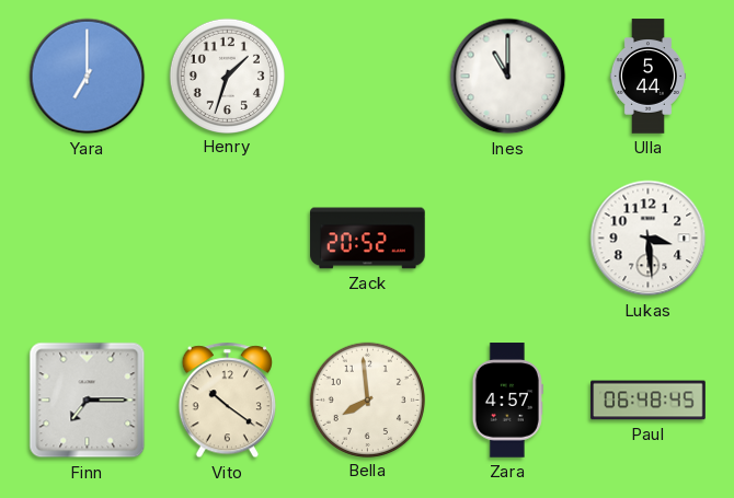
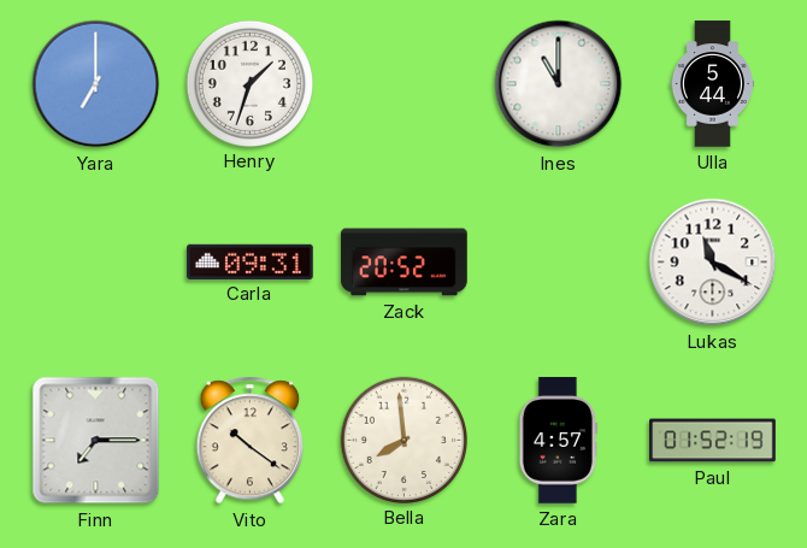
Carla: none -> 09:31
Lukas: 3:29 -> 11:20
Paul: 06:48 -> 01:52
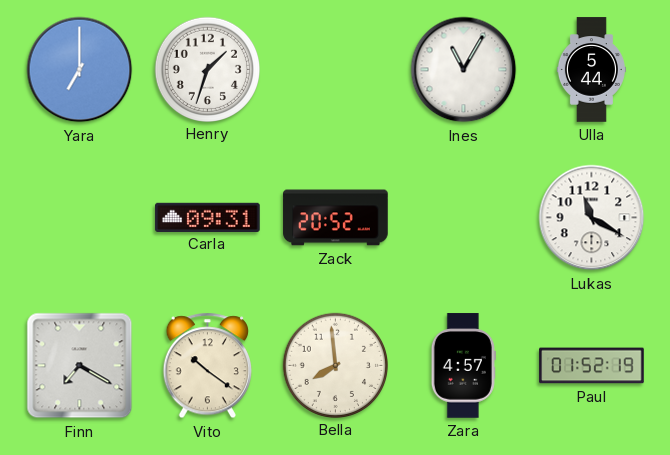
Ines: 11:00 -> 11:05
Finn: 7:15 -> 7:20
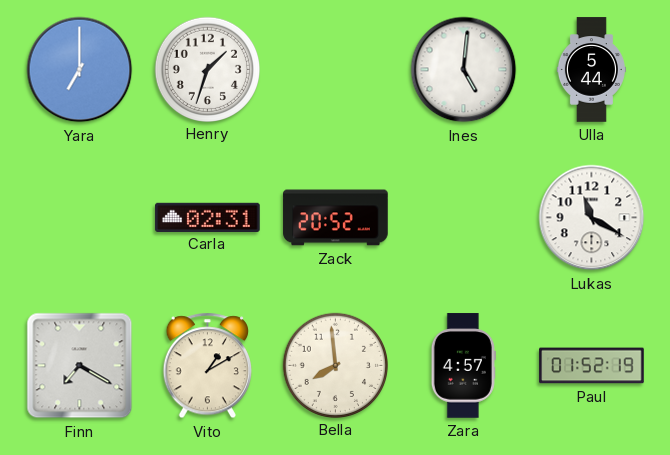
Ines: 11:05 -> 5:01
Carla: 09:31 -> 02:31
Vito: 10:21 -> 1:10
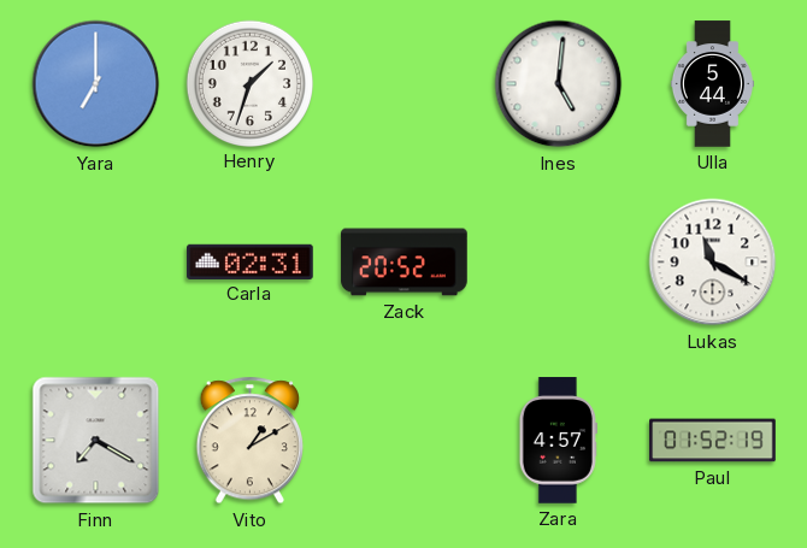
Bella: 7:59 -> none
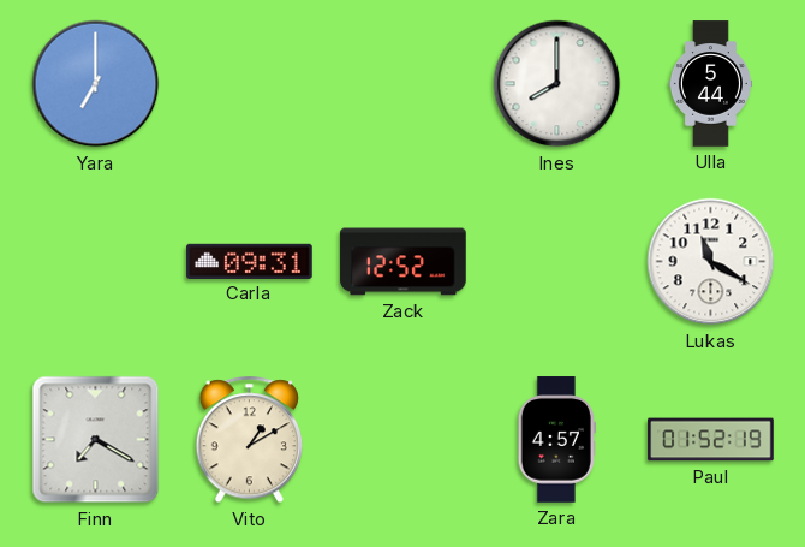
Henry: 1:33 -> none
Ines: 5:01 -> 8:00
Carla: 02:31 -> 09:31
Zack: 20:52 -> 12:52
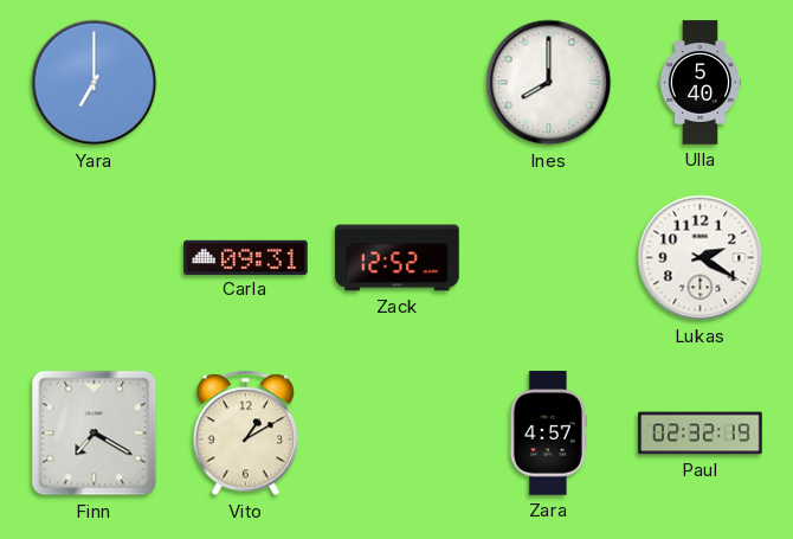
Ulla: 5:44 -> 5:40
Lukas: 11:20 -> 2:20
Paul: 01:52 -> 02:32
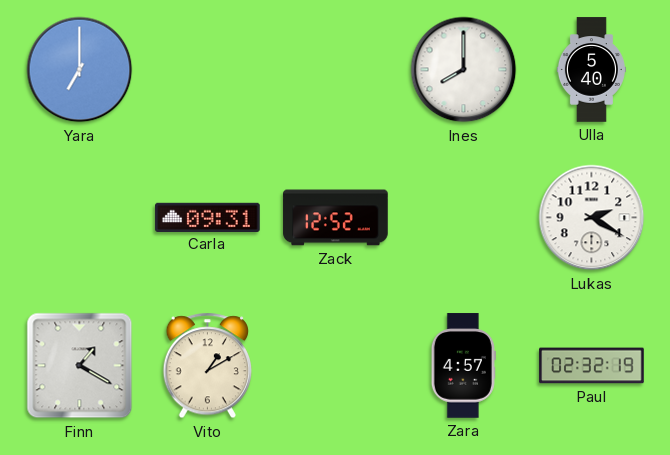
Finn: 7:20 -> 1:20
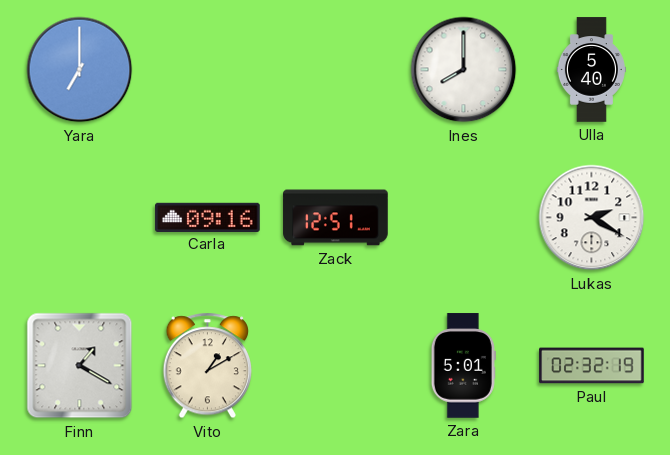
Carla: 09:31 -> 09:16
Zack: 12:52 -> 12:51
Zara: 4:57 -> 5:01
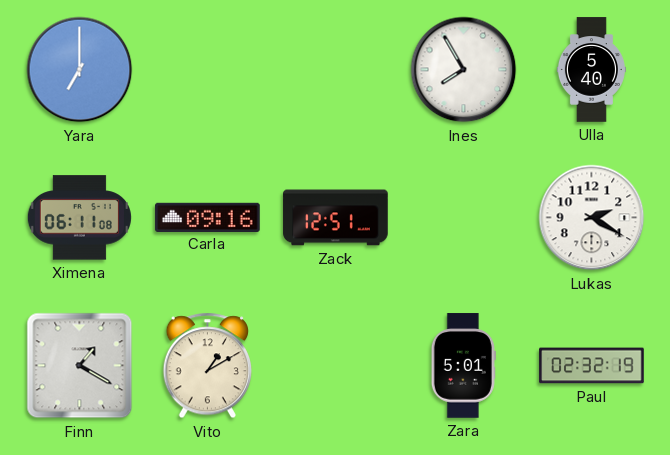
Ines: 8:00 -> 7:55
Ximena: none -> 06:11
